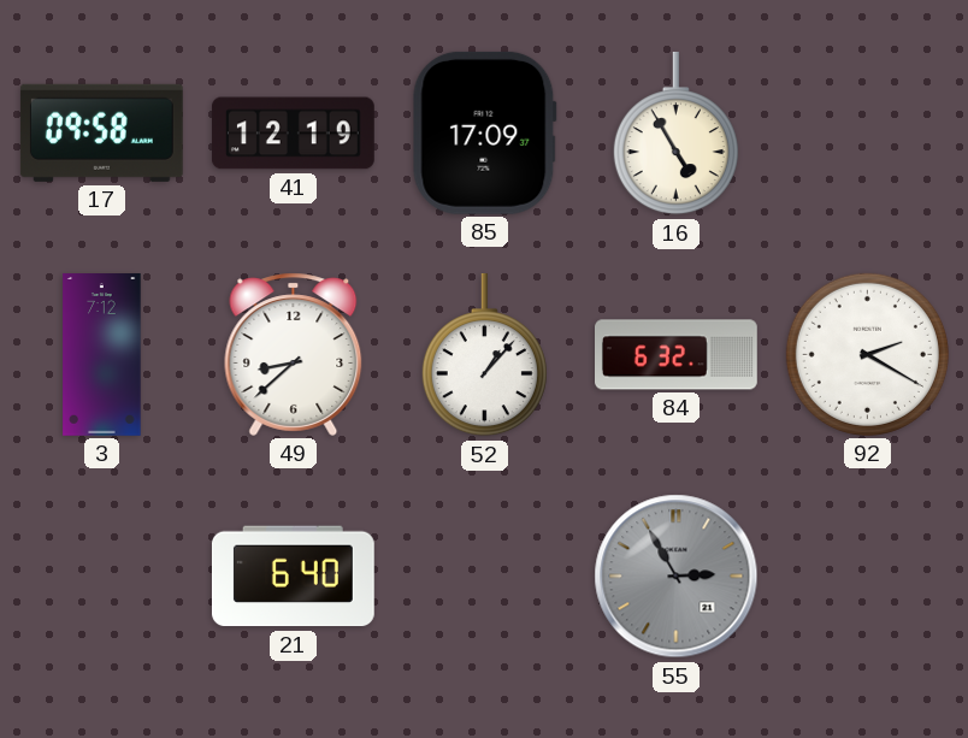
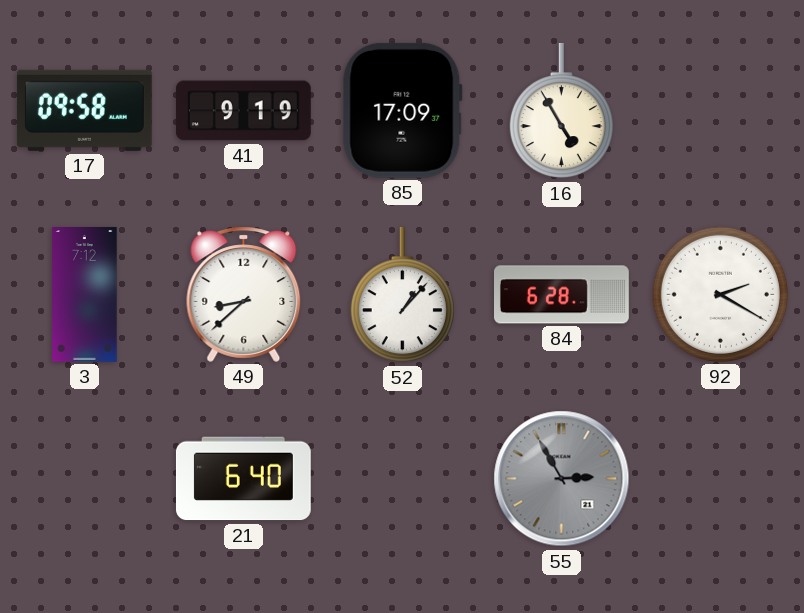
41: 12:19 -> 9:19
84: 6:32 -> 6:28
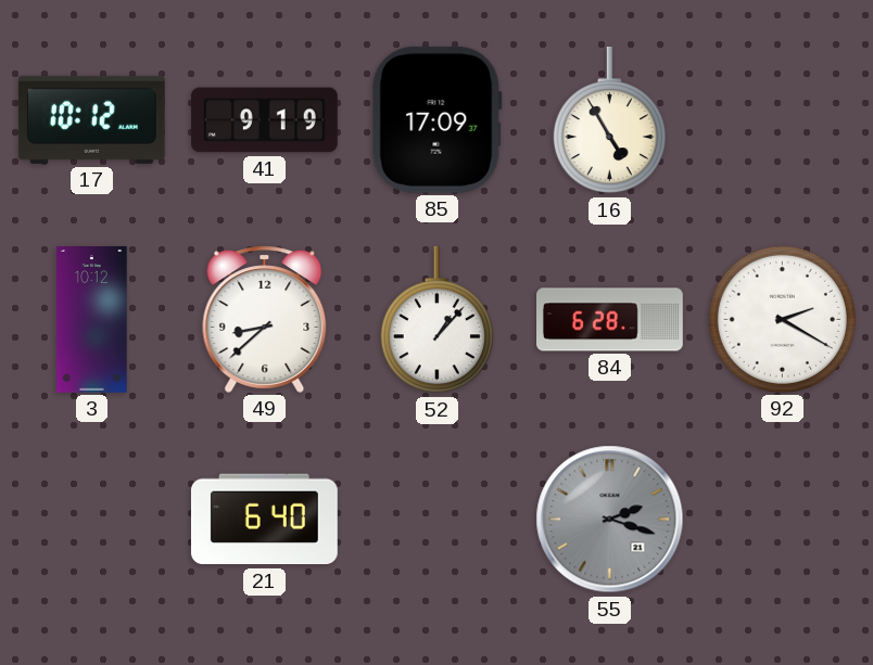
17: 09:58 -> 10:12
3: 7:12 -> 10:12
55: 2:55 -> 2:18
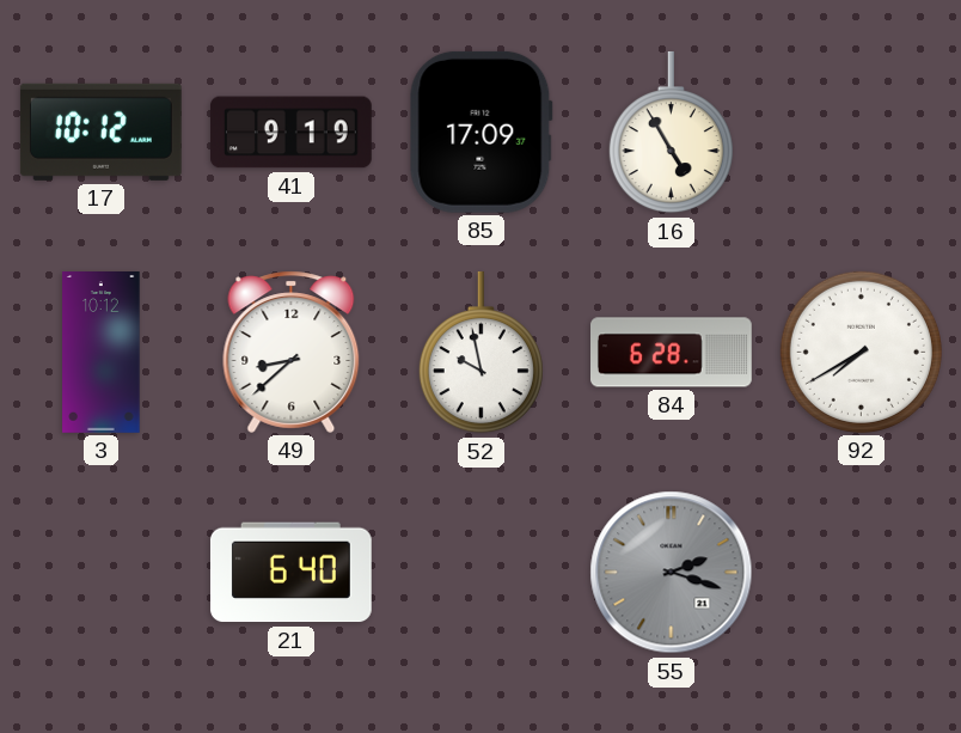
52: 1:07 -> 9:58
92: 2:20 -> 7:40
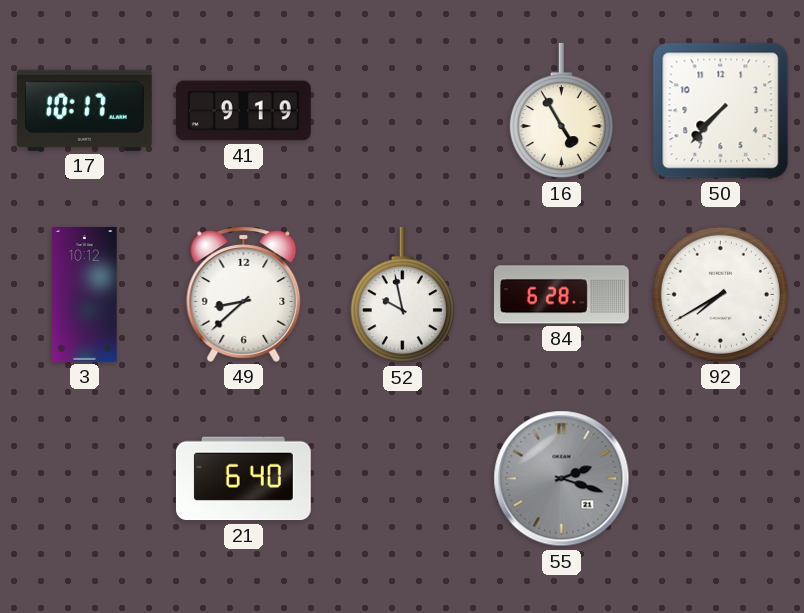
17: 10:12 -> 10:17
85: 17:09 -> none
50: none -> 7:37
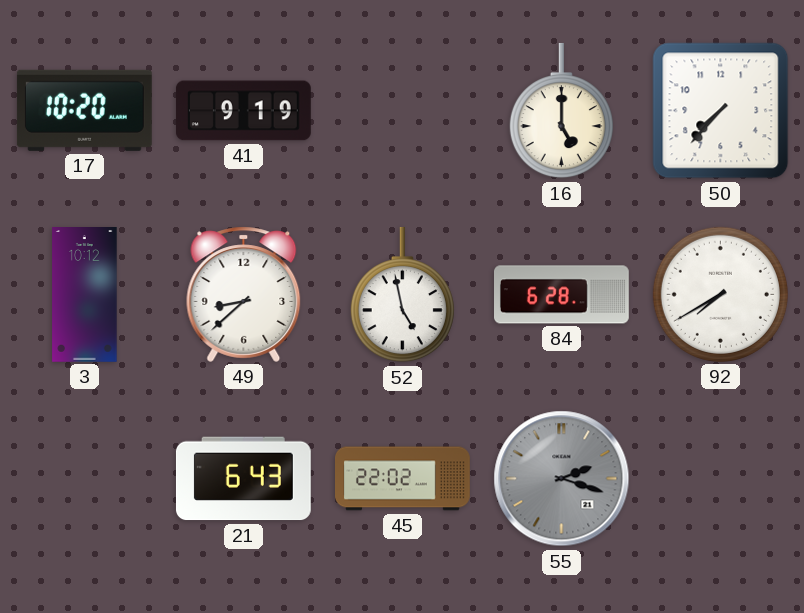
17: 10:17 -> 10:20
16: 4:55 -> 5:00
52: 9:58 -> 4:58
21: 6:40 -> 6:43
45: none -> 22:02
